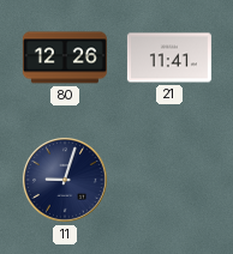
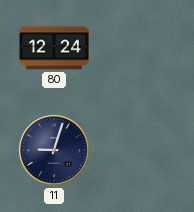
80: 12:26 -> 12:24
21: 11:41 -> none
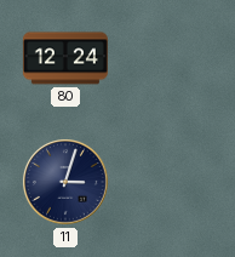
11: 9:03 -> 3:03
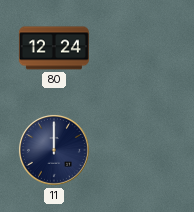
11: 3:03 -> 12:00
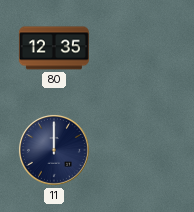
80: 12:24 -> 12:35
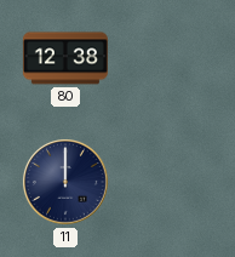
80: 12:35 -> 12:38
